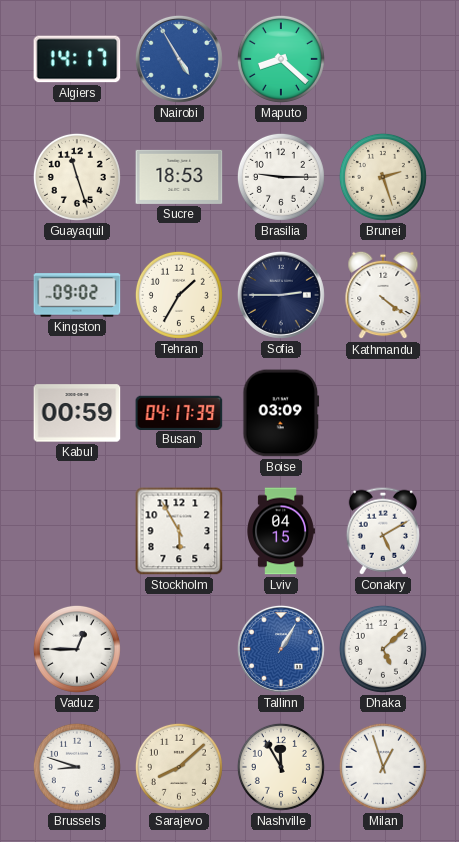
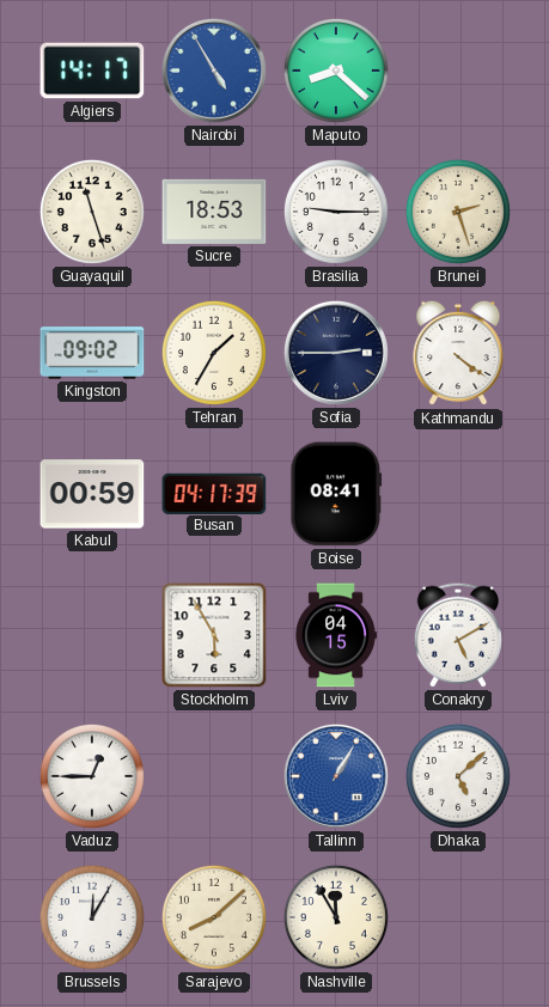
Boise: 03:09 -> 08:41
Brussels: 8:48 -> 12:05
Milan: 12:57 -> none
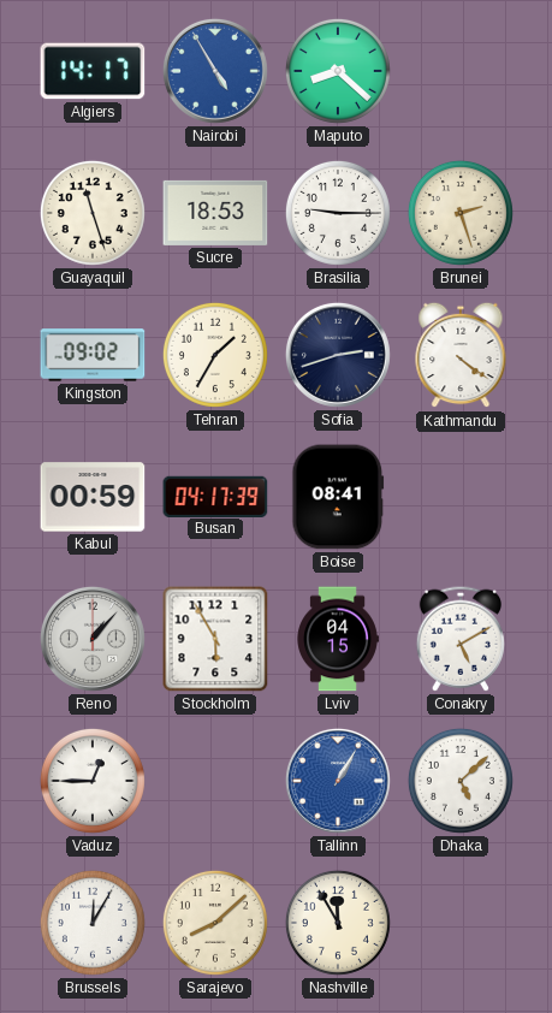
Sofia: 2:45 -> 2:42
Reno: none -> 1:07
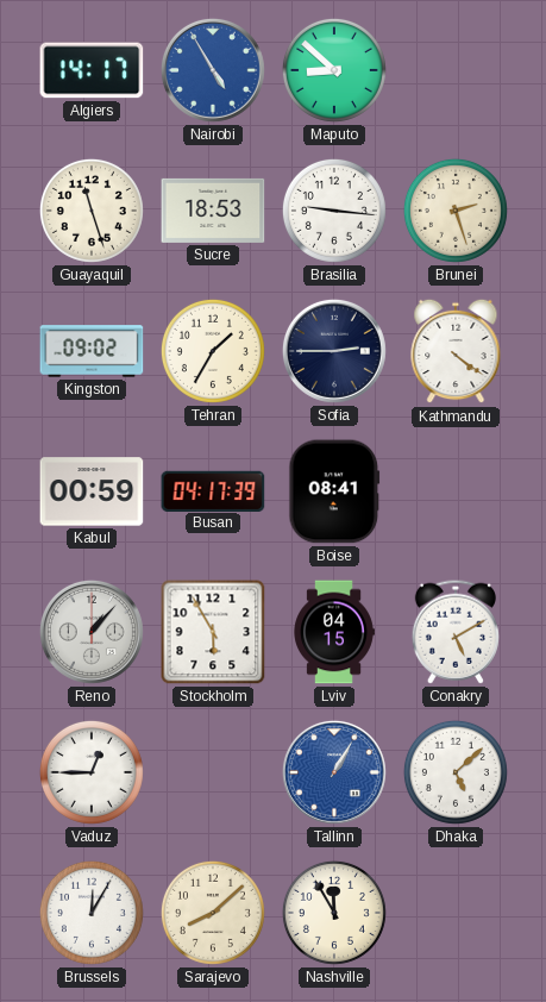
Maputo: 8:22 -> 8:52
Brasilia: 9:15 -> 9:16
Sofia: 2:42 -> 2:45
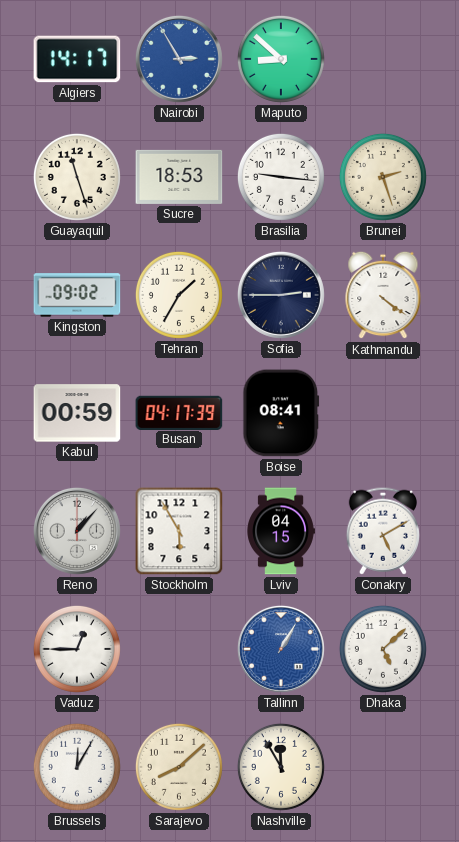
Nairobi: 4:55 -> 2:55
